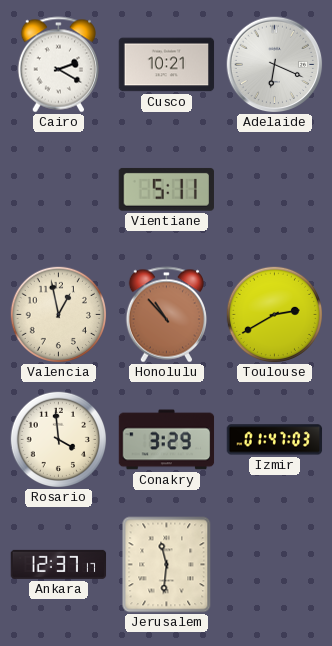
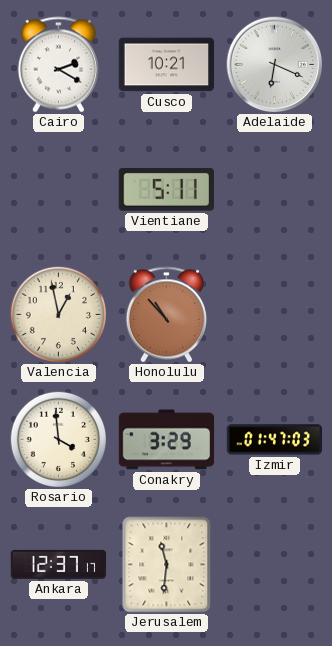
Toulouse: 2:40 -> none
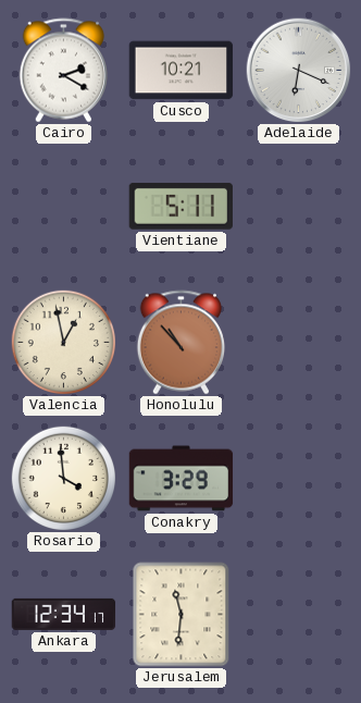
Izmir: 01:47 -> none
Ankara: 12:37 -> 12:34
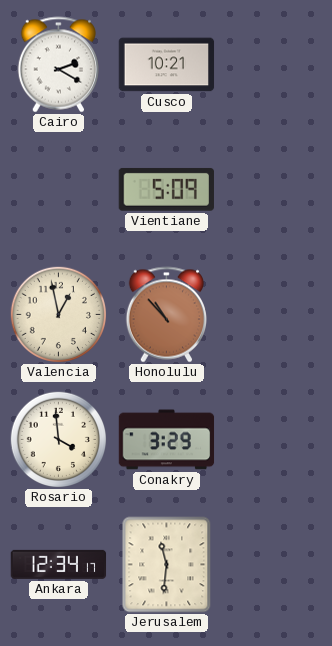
Adelaide: 6:19 -> none
Vientiane: 5:11 -> 5:09
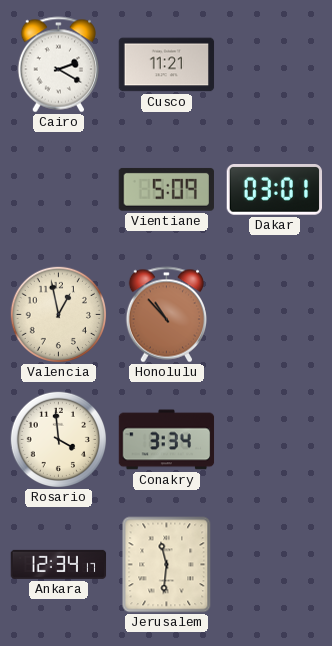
Cusco: 10:21 -> 11:21
Dakar: none -> 03:01
Conakry: 3:29 -> 3:34
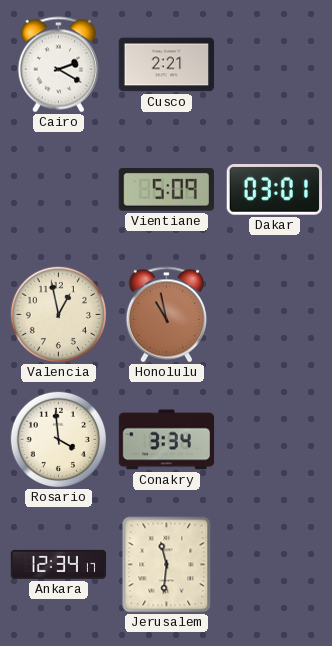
Cusco: 11:21 -> 2:21
Honolulu: 10:53 -> 10:58
